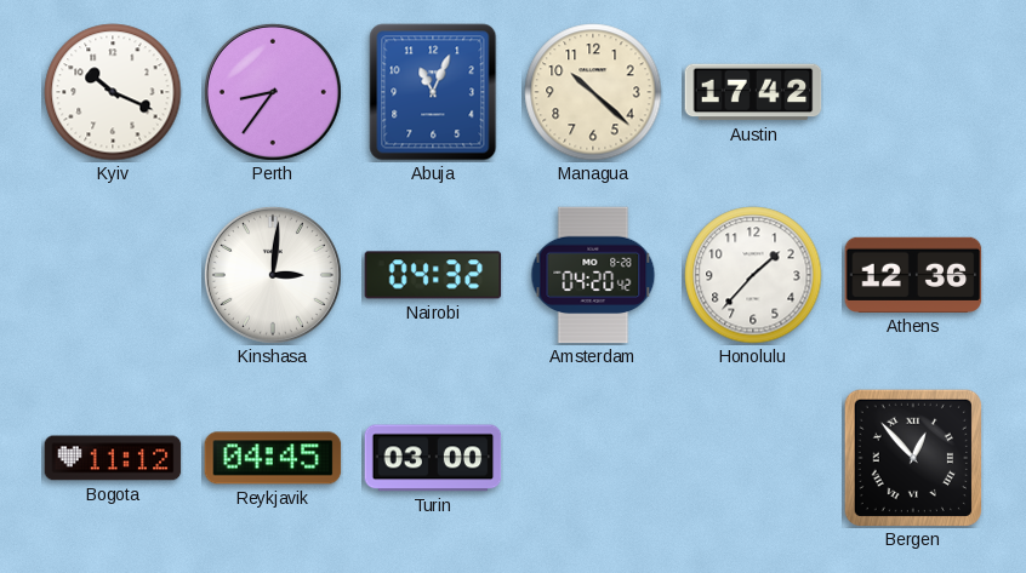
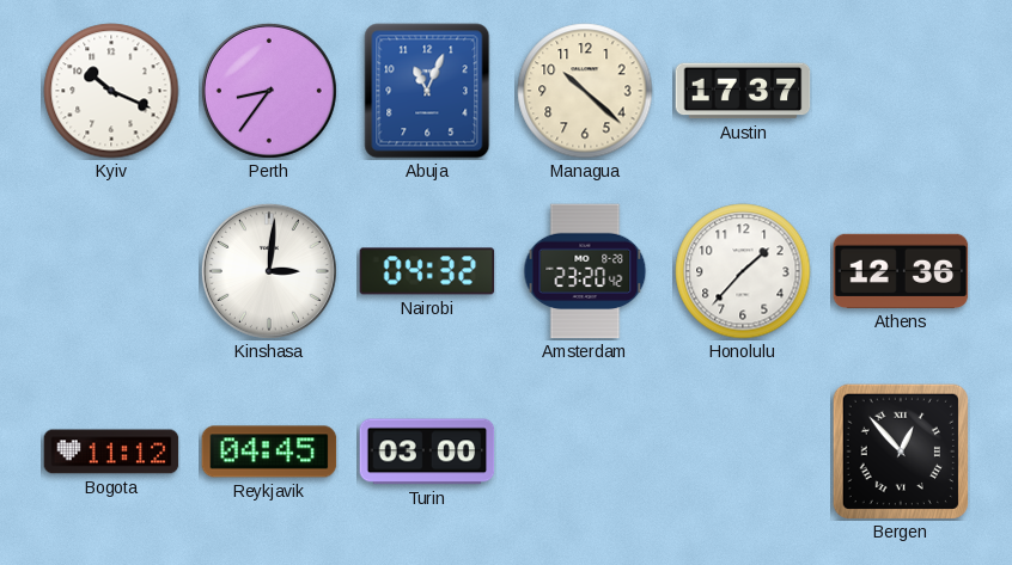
Austin: 17:42 -> 17:37
Amsterdam: 04:20 -> 23:20
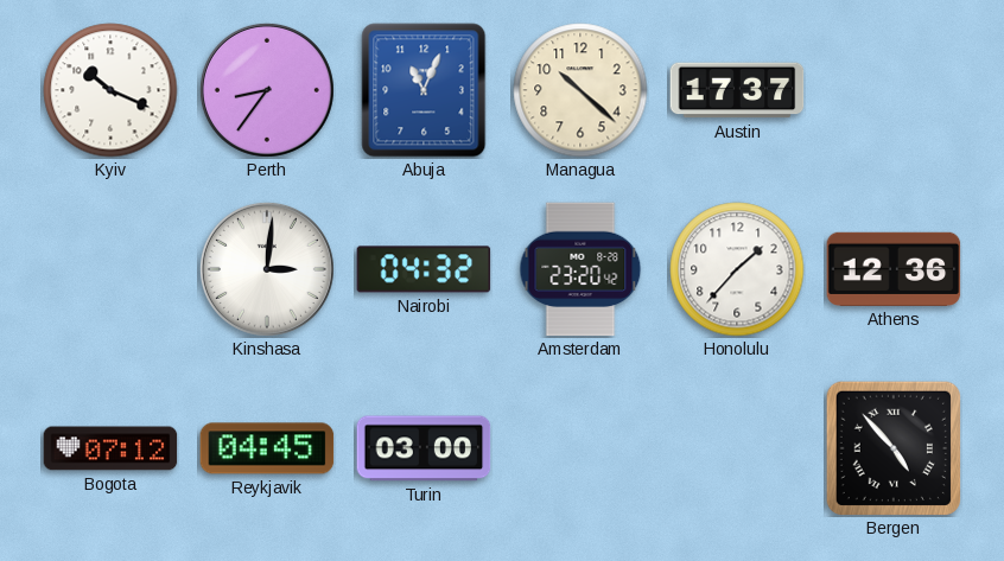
Bogota: 11:12 -> 07:12
Bergen: 12:53 -> 4:53
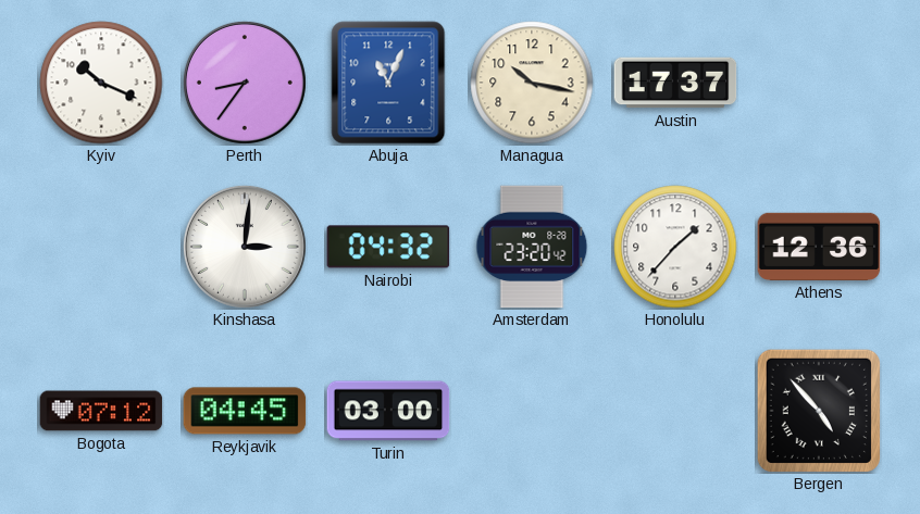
Managua: 10:22 -> 10:17
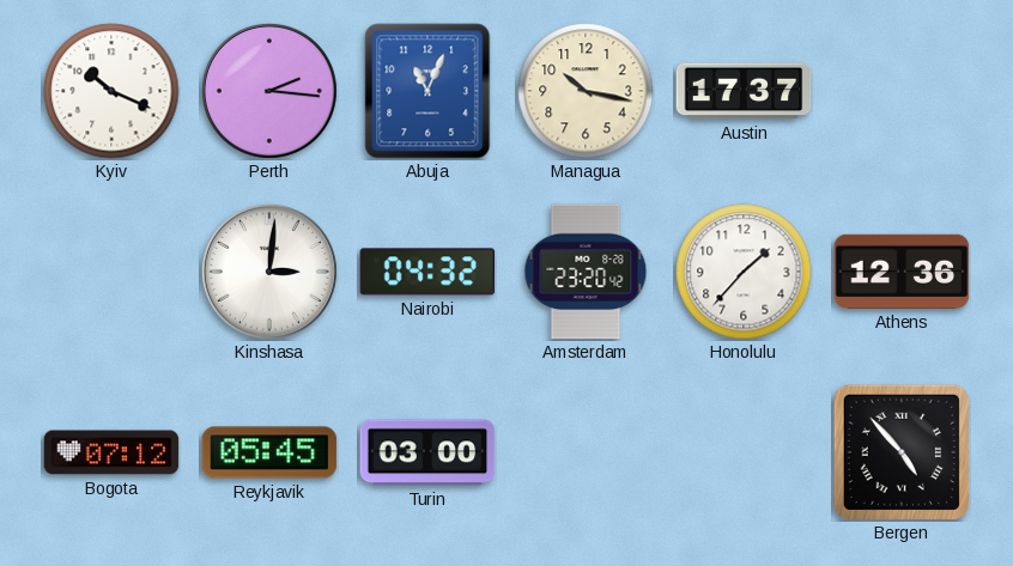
Perth: 8:36 -> 2:16
Reykjavik: 04:45 -> 05:45
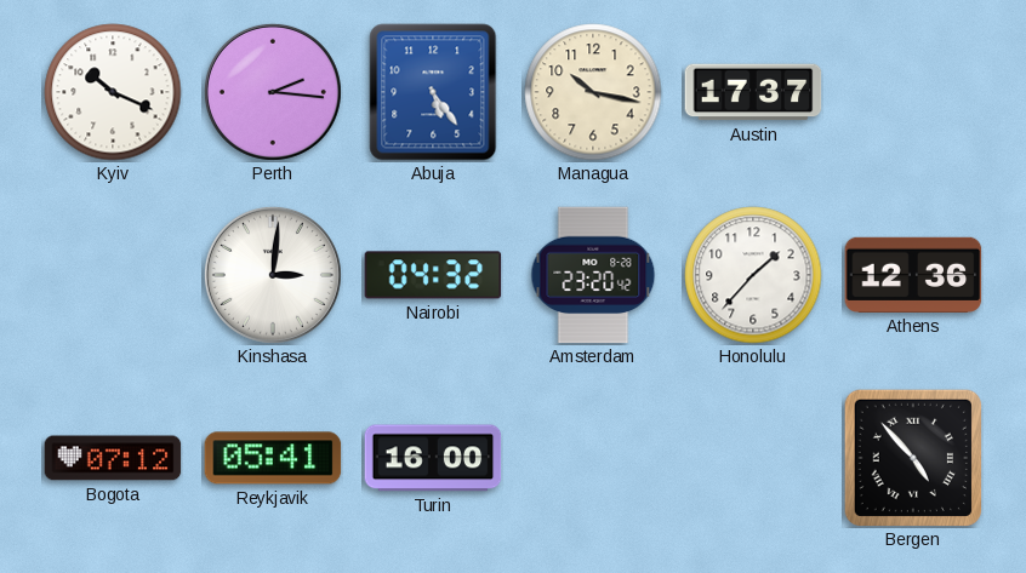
Abuja: 11:04 -> 5:24
Reykjavik: 05:45 -> 05:41
Turin: 03:00 -> 16:00
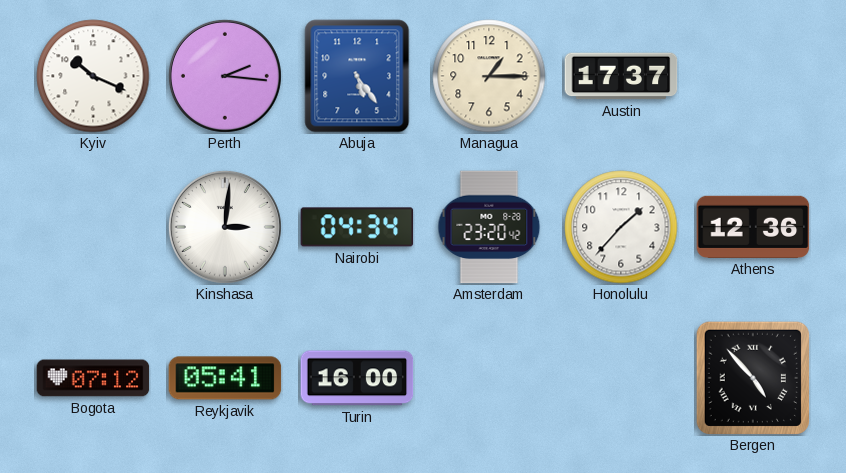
Managua: 10:17 -> 1:15
Nairobi: 04:32 -> 04:34
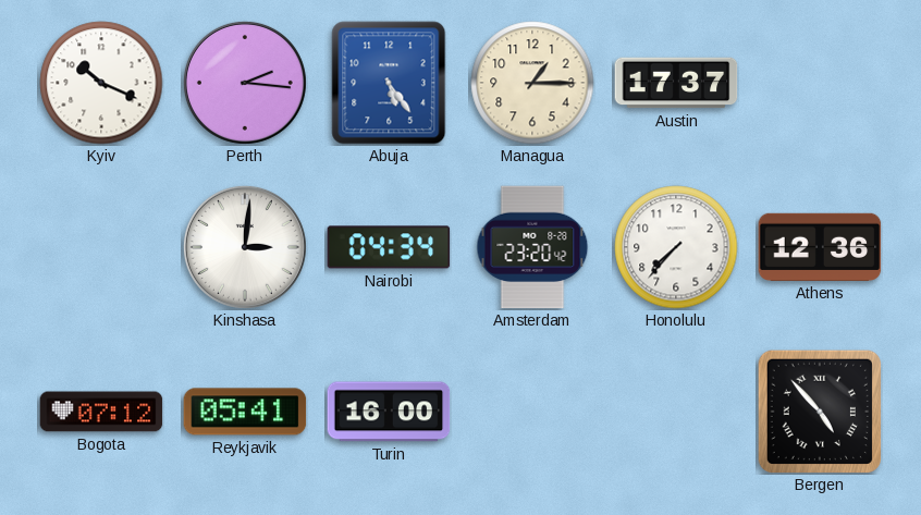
Honolulu: 1:37 -> 7:37
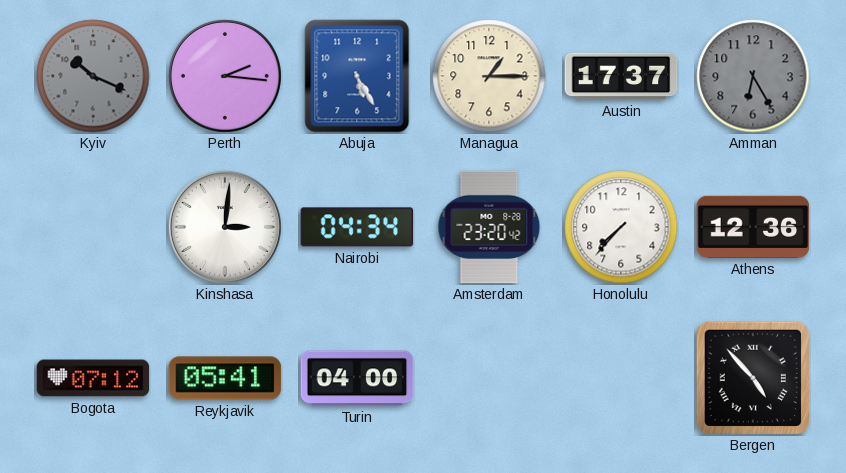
Kyiv dial: white -> grey
Abuja: 5:24 -> 5:25
Amman: none -> 6:25
Turin: 16:00 -> 04:00
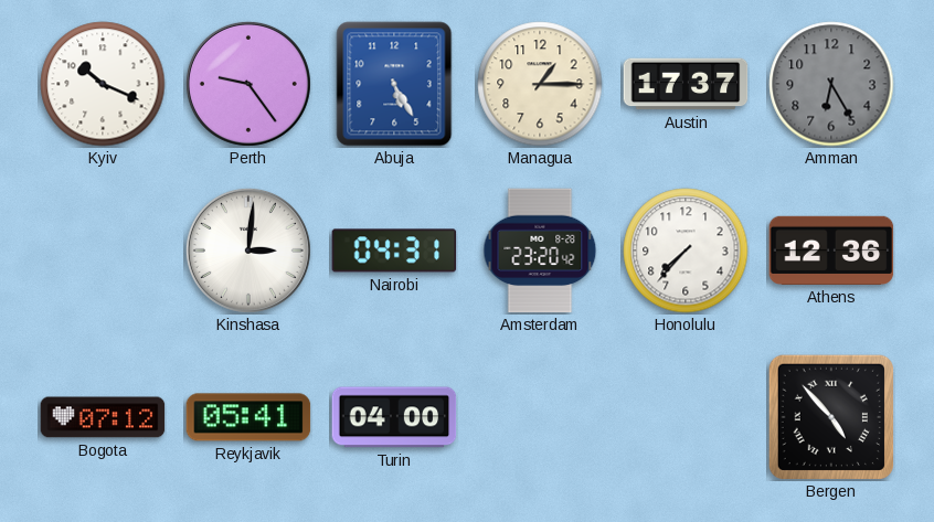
Kyiv dial: grey -> white
Perth: 2:16 -> 9:24
Nairobi: 04:34 -> 04:31
